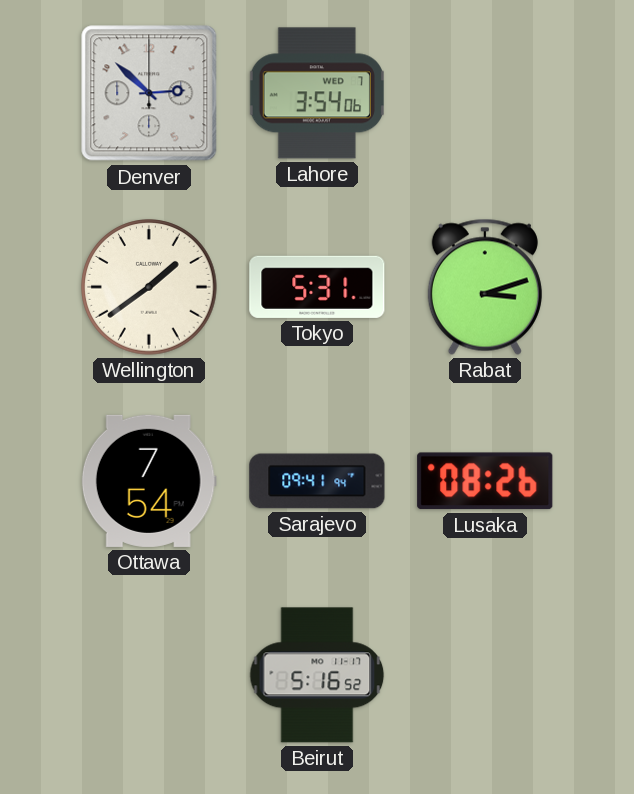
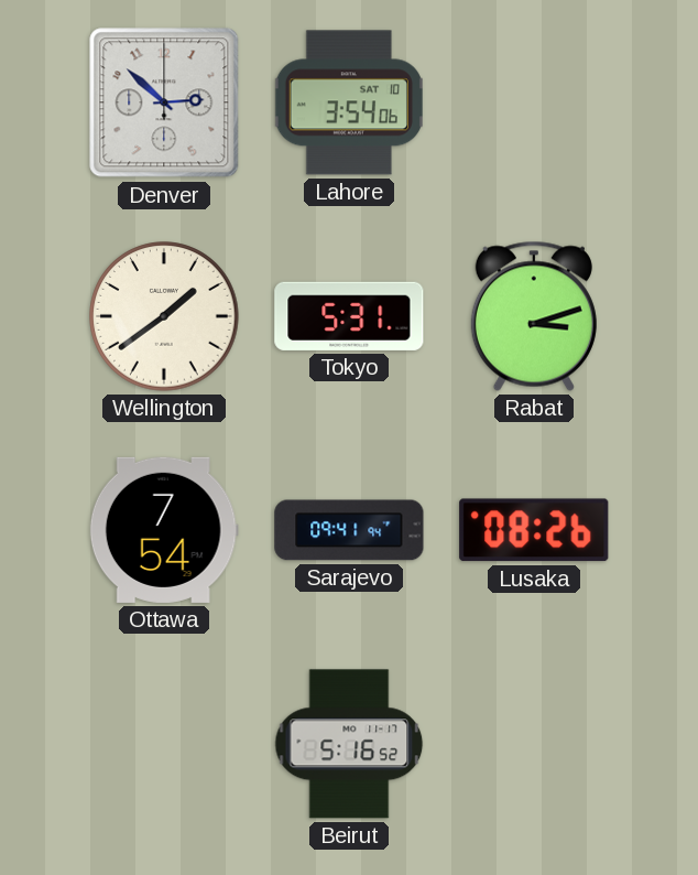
Lahore date: WED 7 -> SAT 10
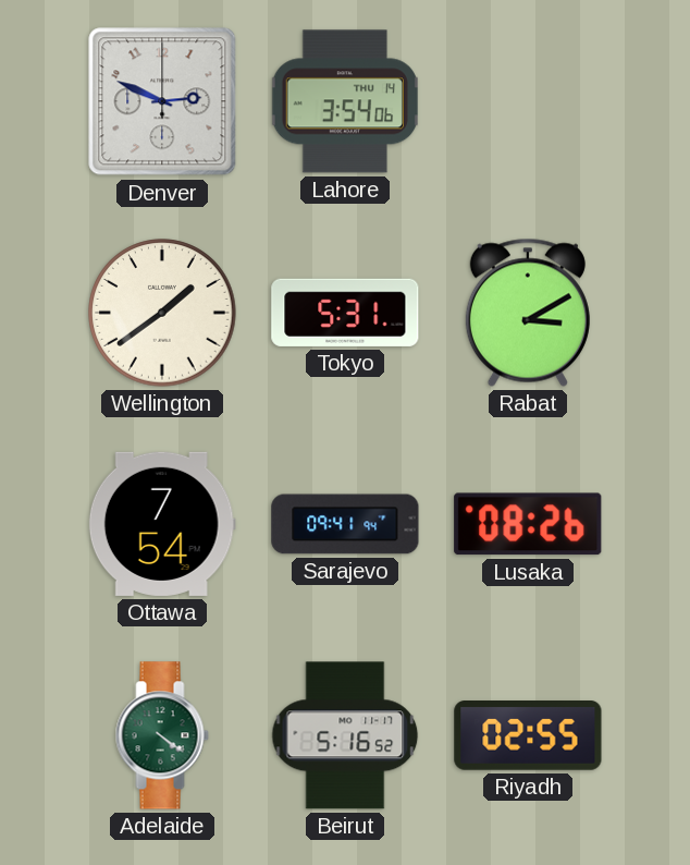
Denver: 2:52 -> 2:49
Lahore date: SAT 10 -> THU 14
Rabat: 3:12 -> 3:10
Adelaide: none -> 4:21
Riyadh: none -> 02:55
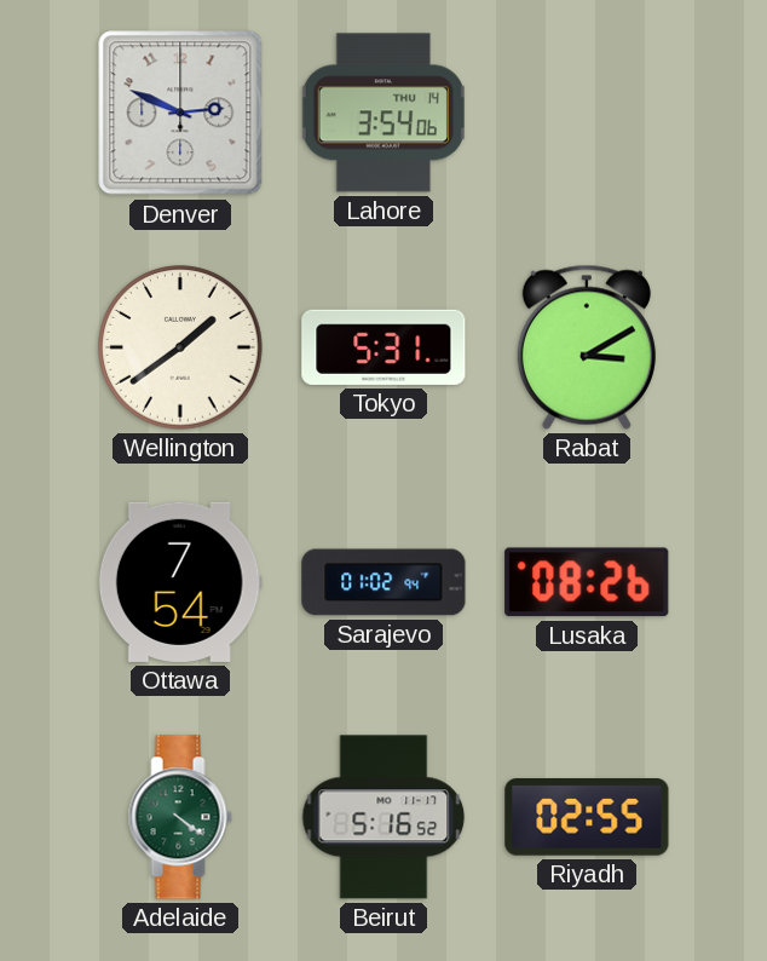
Sarajevo: 09:41 -> 01:02
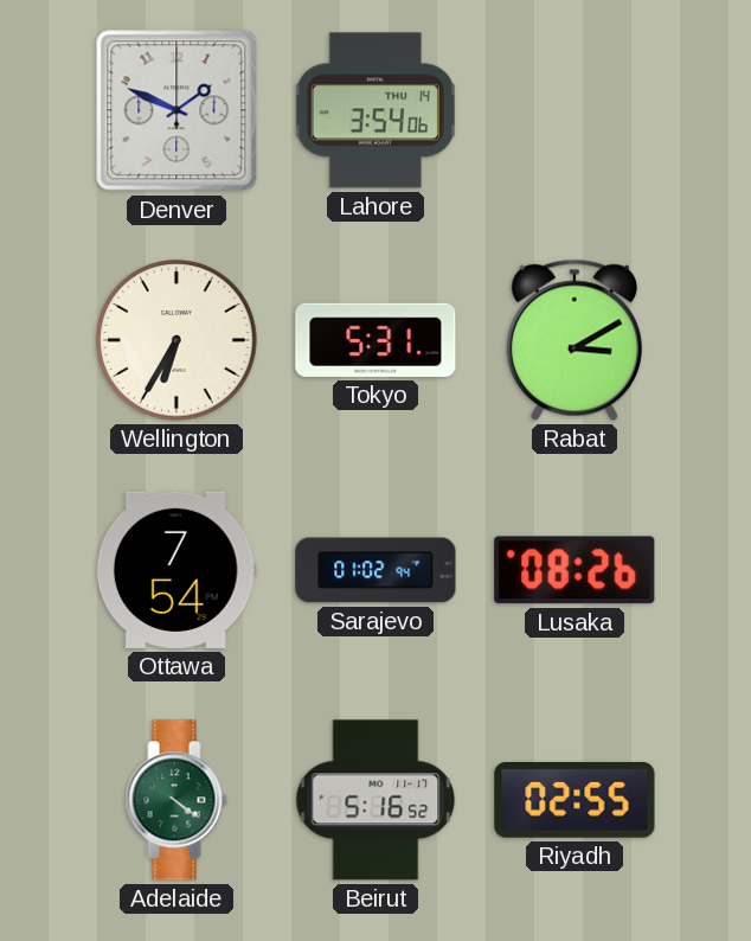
Denver: 2:49 -> 1:49
Wellington: 1:39 -> 6:35
